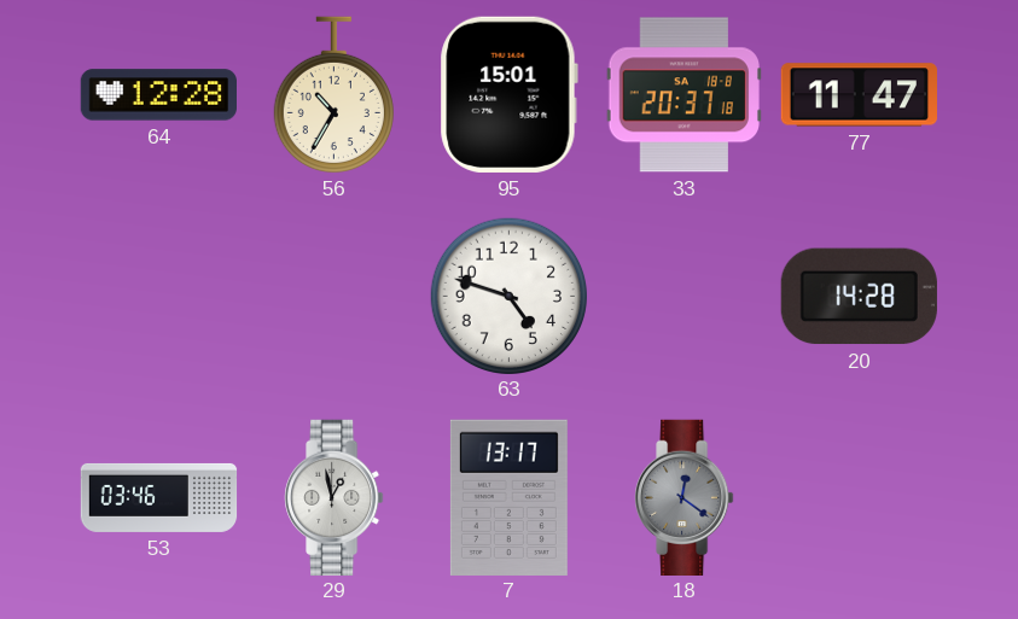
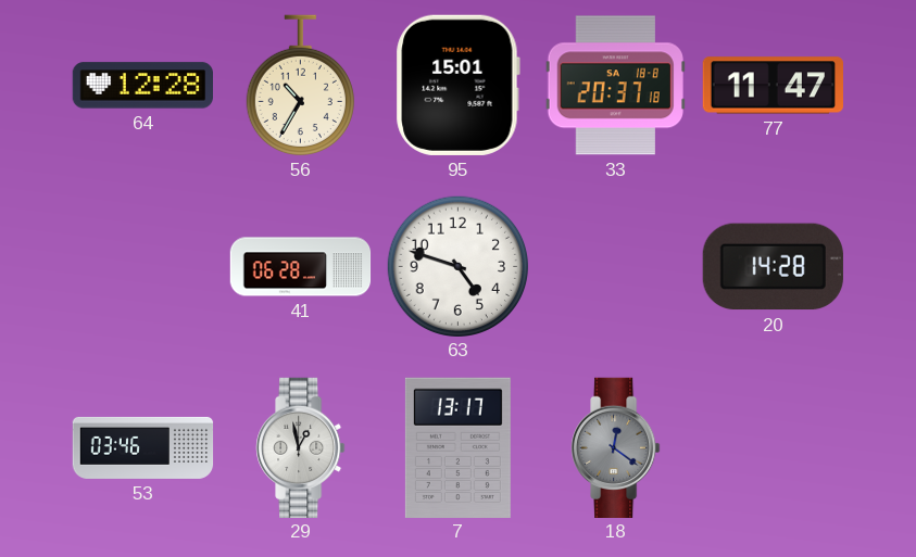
41: none -> 06:28
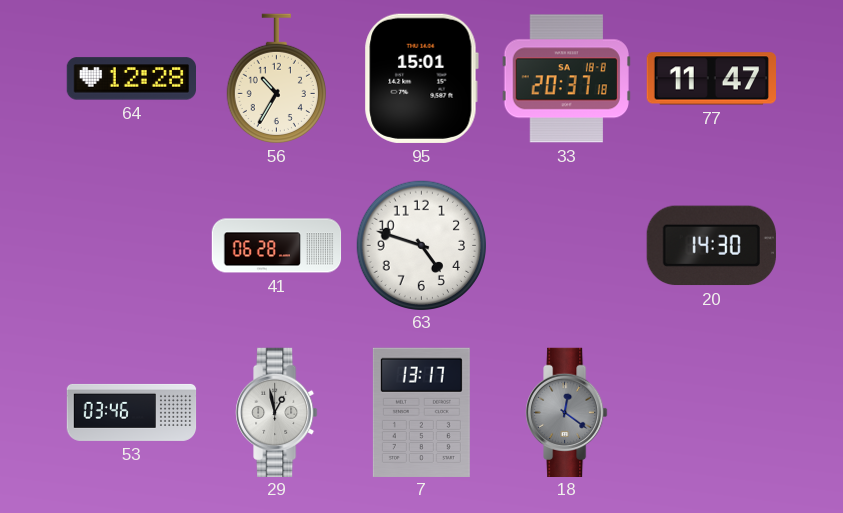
20: 14:28 -> 14:30
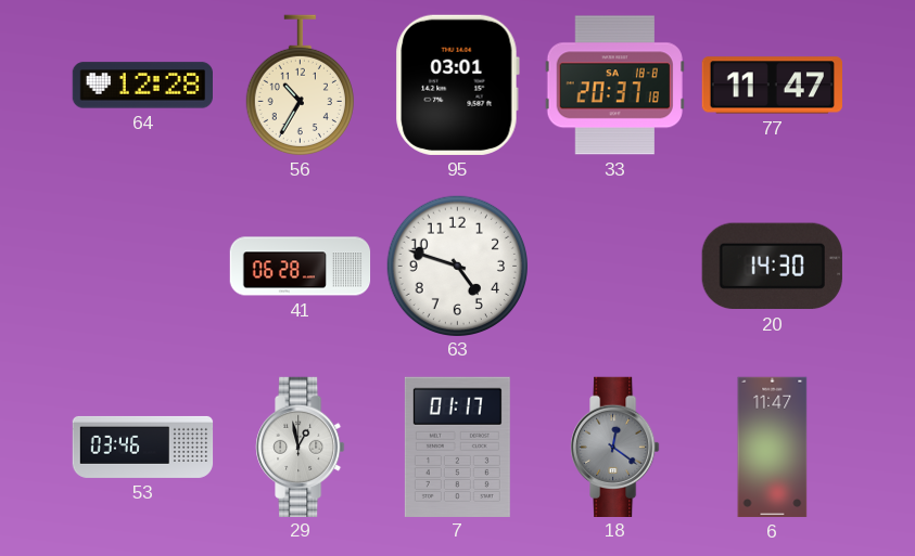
95: 15:01 -> 03:01
7: 13:17 -> 01:17
6: none -> 11:47
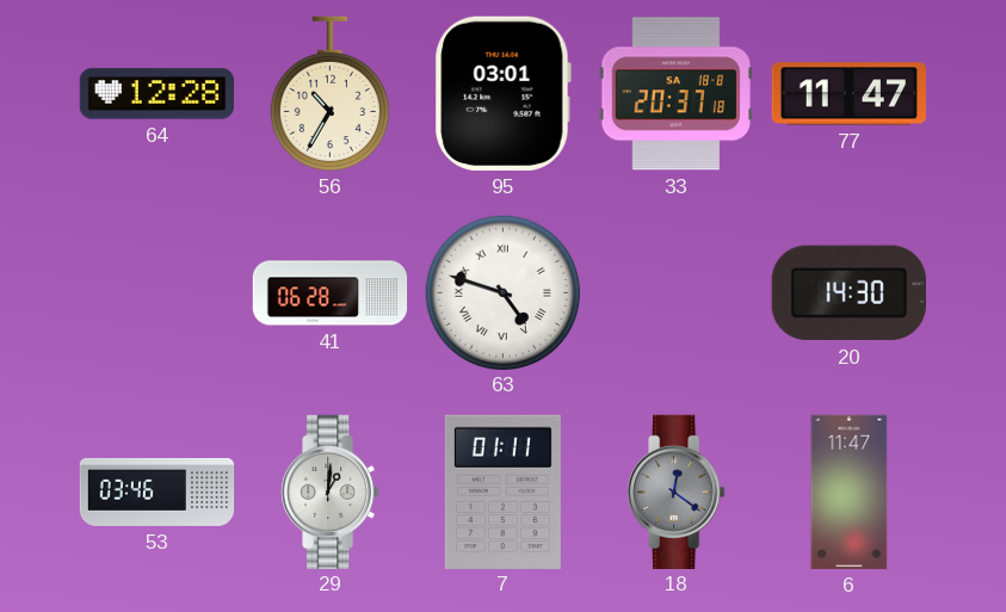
63 numerals: Arabic -> Roman
29: 12:58 -> 1:01
7: 01:17 -> 01:11
